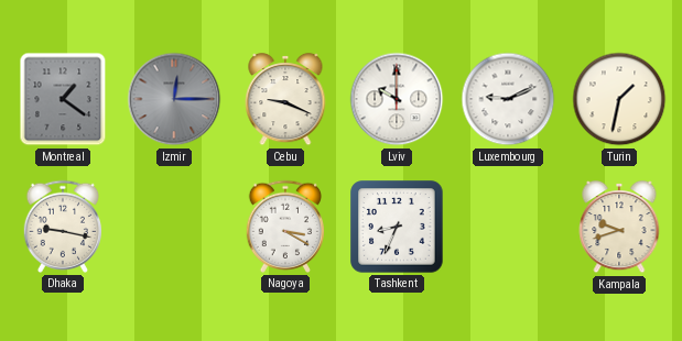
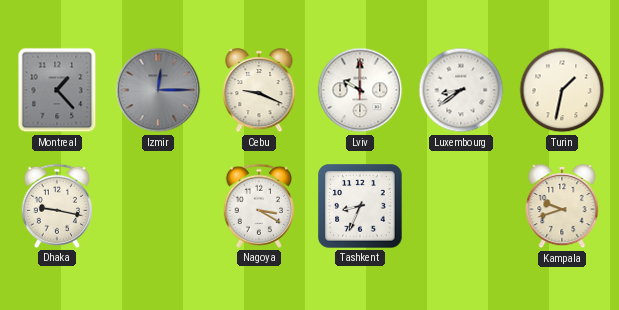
Montreal: 1:21 -> 1:23
Luxembourg: 9:11 -> 8:39
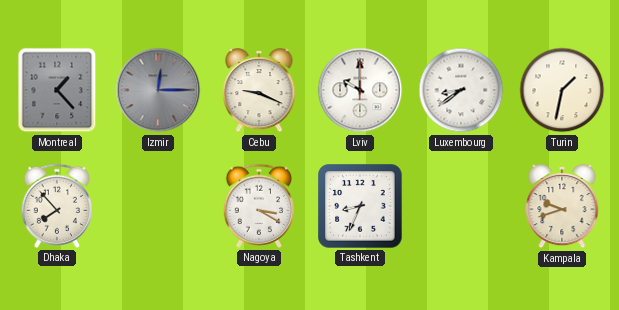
Dhaka: 9:17 -> 7:53
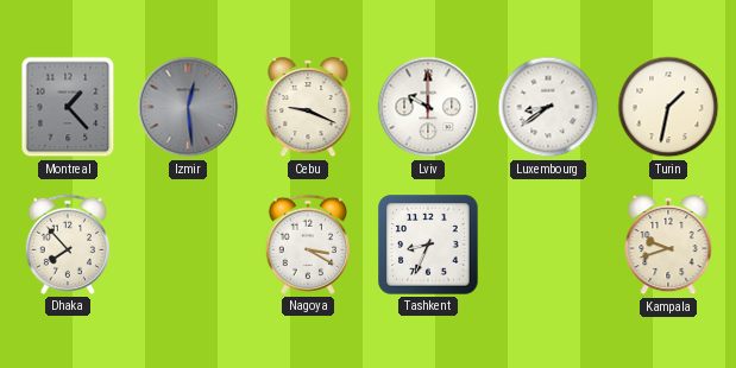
Izmir: 12:15 -> 12:29
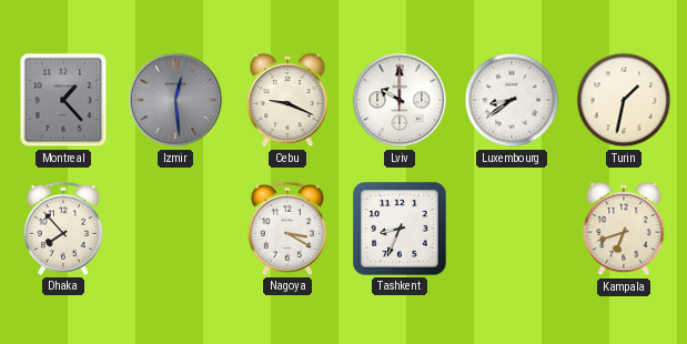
Kampala: 9:42 -> 6:42
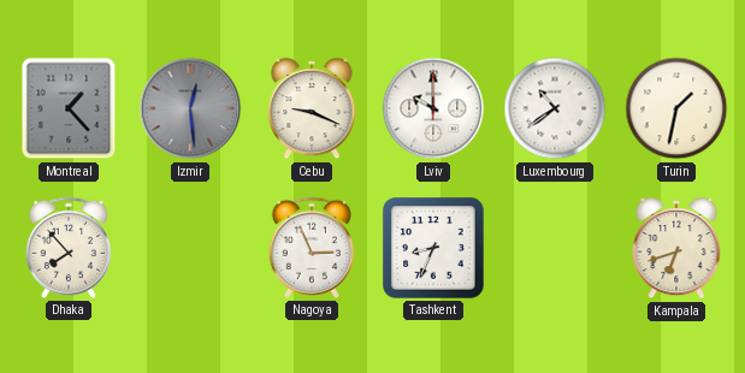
Luxembourg: 8:39 -> 10:39
Nagoya: 3:20 -> 2:56
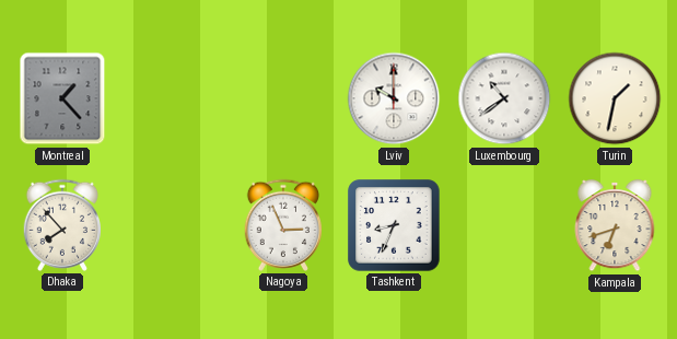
Izmir: 12:29 -> none
Cebu: 9:19 -> none
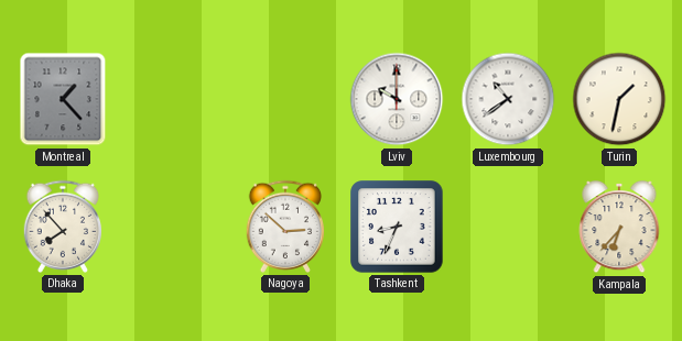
Nagoya: 2:56 -> 2:52
Kampala: 6:42 -> 6:37
